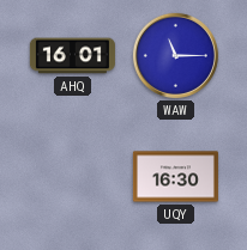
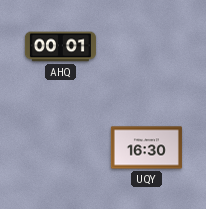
AHQ: 16:01 -> 00:01
WAW: 11:15 -> none
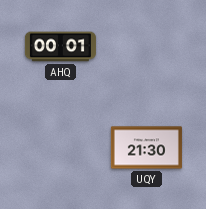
UQY: 16:30 -> 21:30
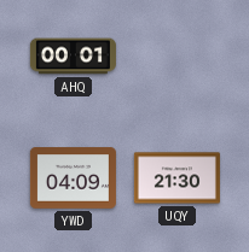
YWD: none -> 04:09
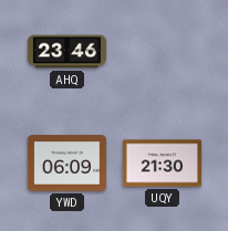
AHQ: 00:01 -> 23:46
YWD: 04:09 -> 06:09
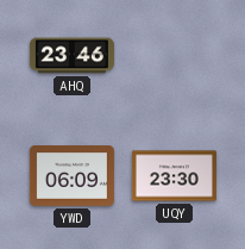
UQY: 21:30 -> 23:30
